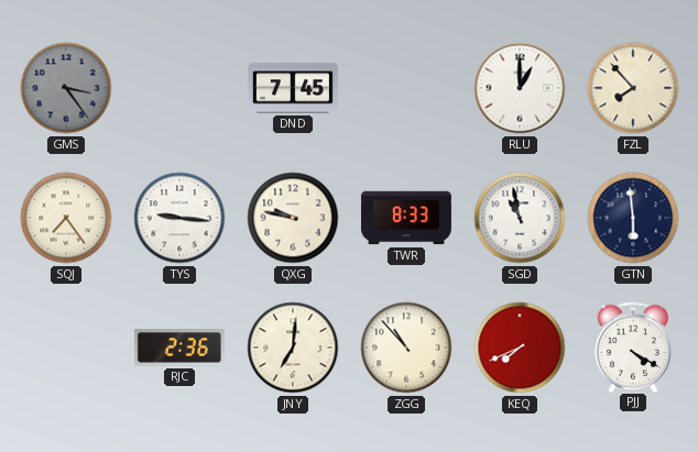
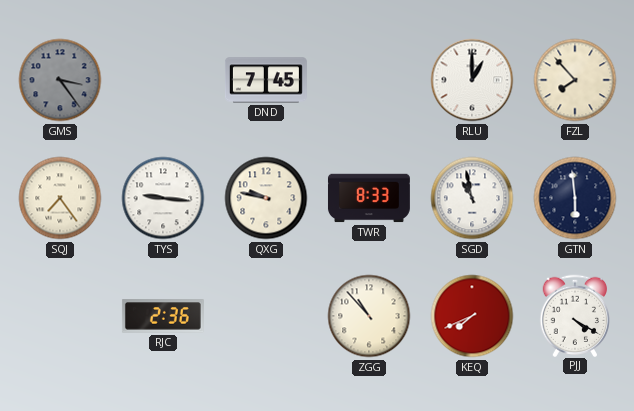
JNY: 7:01 -> none
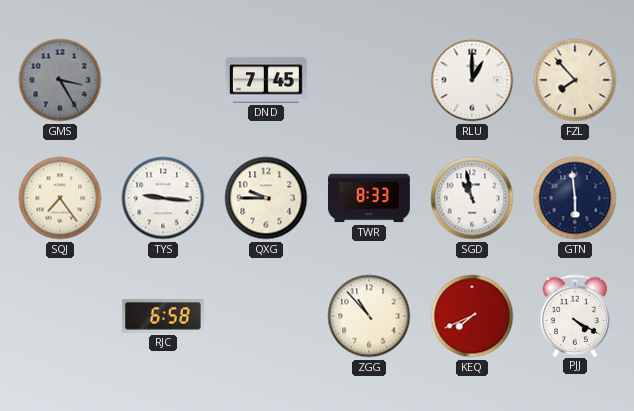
GMS: 3:24 -> 3:25
QXG: 9:47 -> 9:45
RJC: 2:36 -> 6:58
